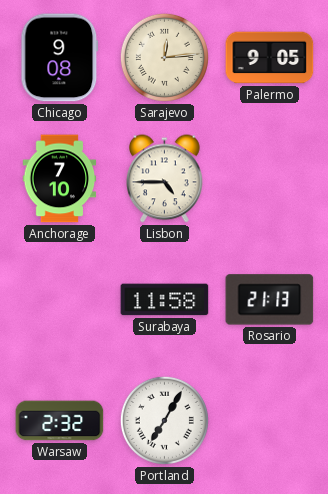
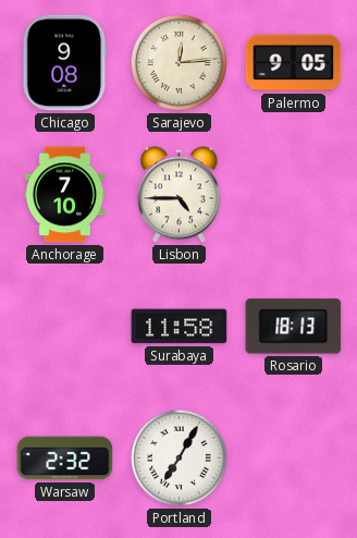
Rosario: 21:13 -> 18:13
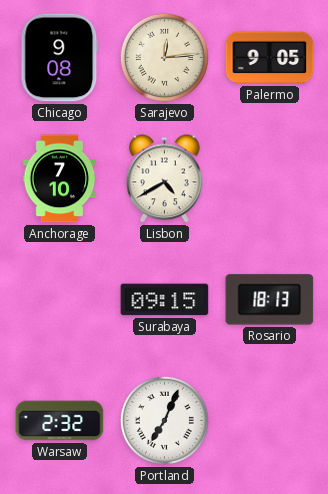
Lisbon: 4:45 -> 4:40
Surabaya: 11:58 -> 09:15
Portland: 7:05 -> 7:04
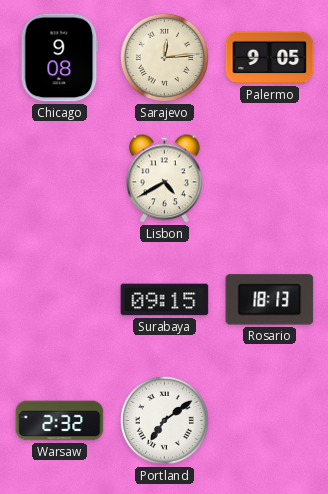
Anchorage: 7:10 -> none
Portland: 7:04 -> 7:09
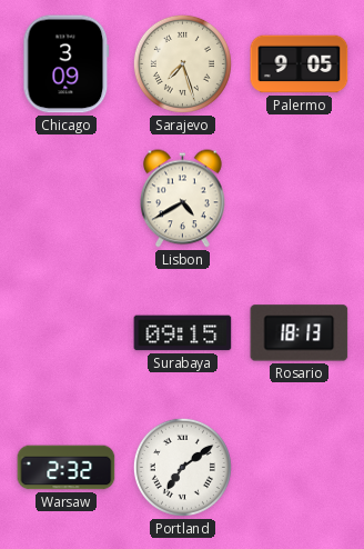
Chicago: 9:08 -> 3:09
Sarajevo: 12:14 -> 7:27
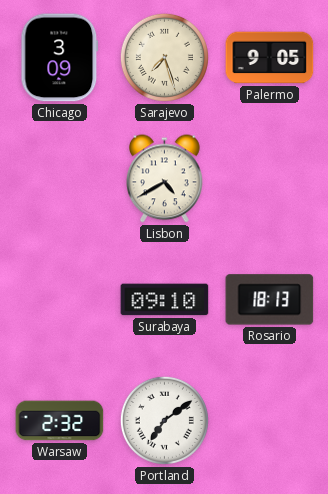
Surabaya: 09:15 -> 09:10
